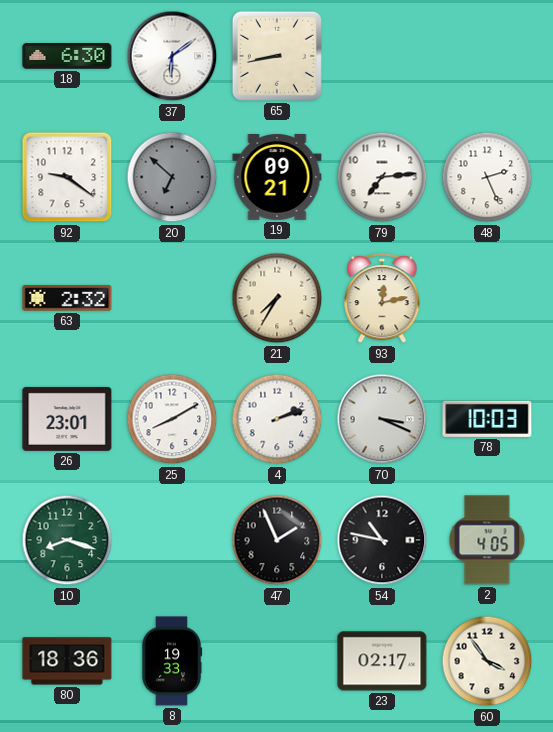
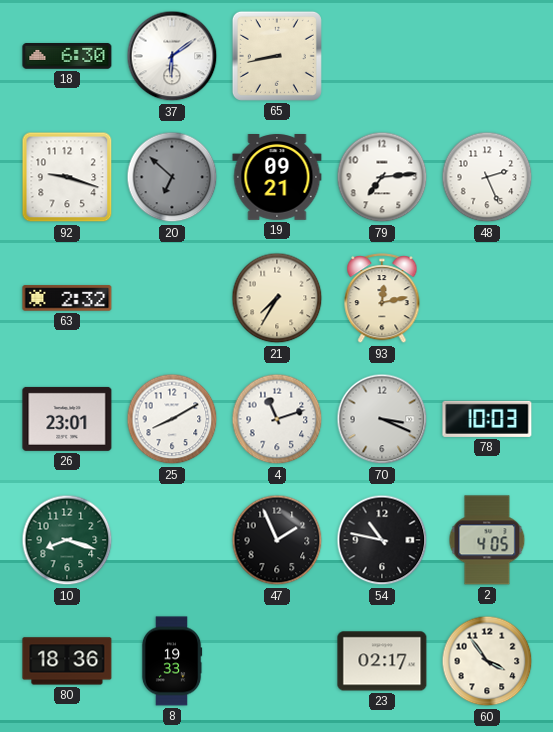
92: 9:21 -> 9:18
4: 2:12 -> 11:12
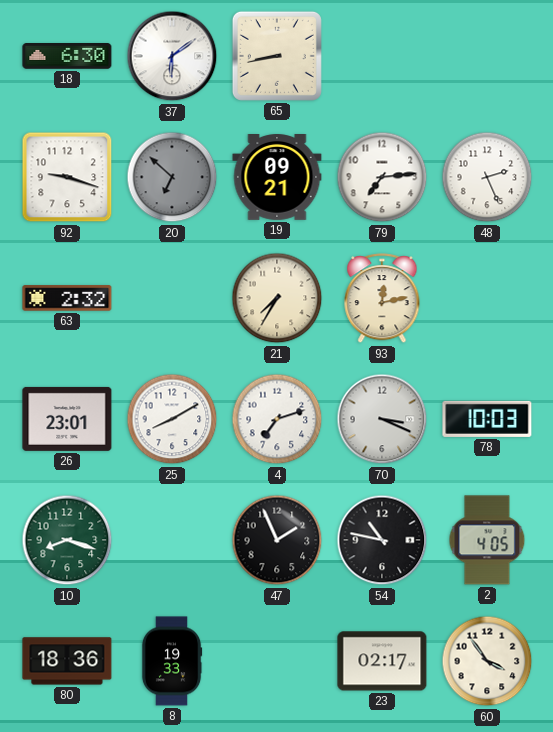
4: 11:12 -> 7:12
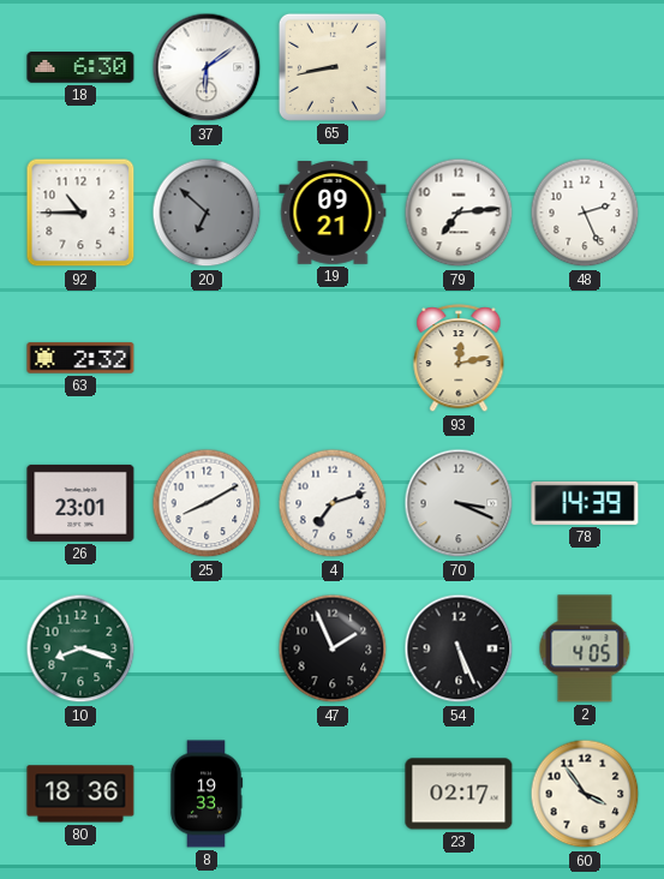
92: 9:18 -> 10:45
21: 7:35 -> none
78: 10:03 -> 14:39
54: 10:47 -> 5:26
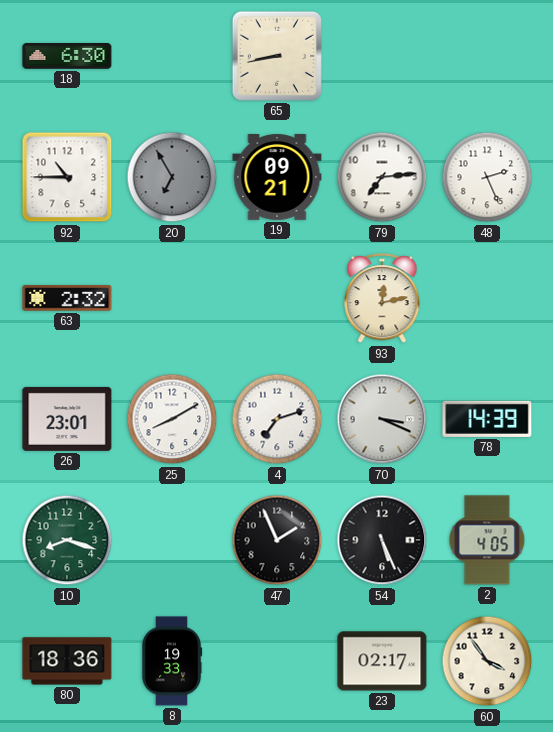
37: 6:09 -> none
20: 6:52 -> 6:55
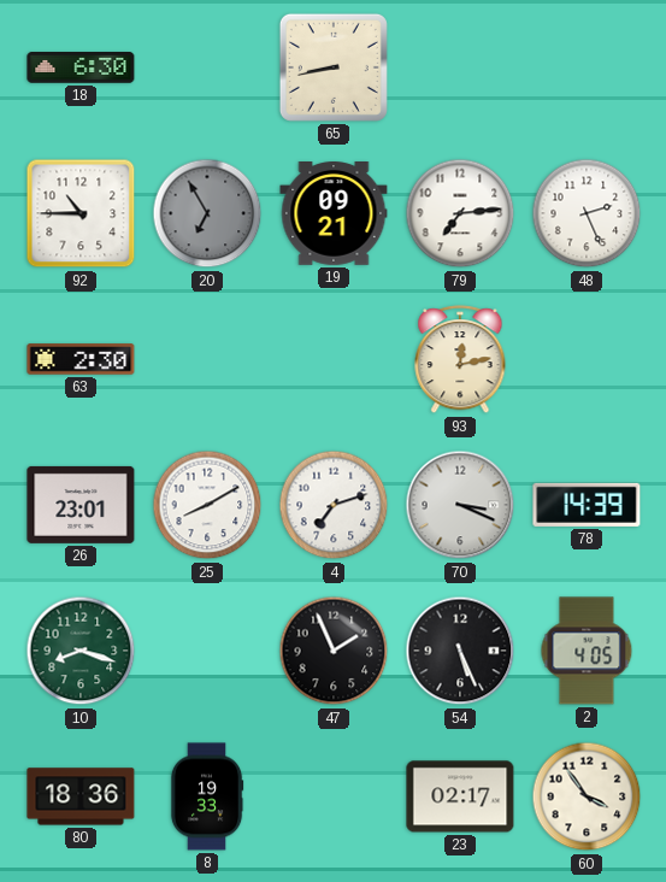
63: 2:32 -> 2:30
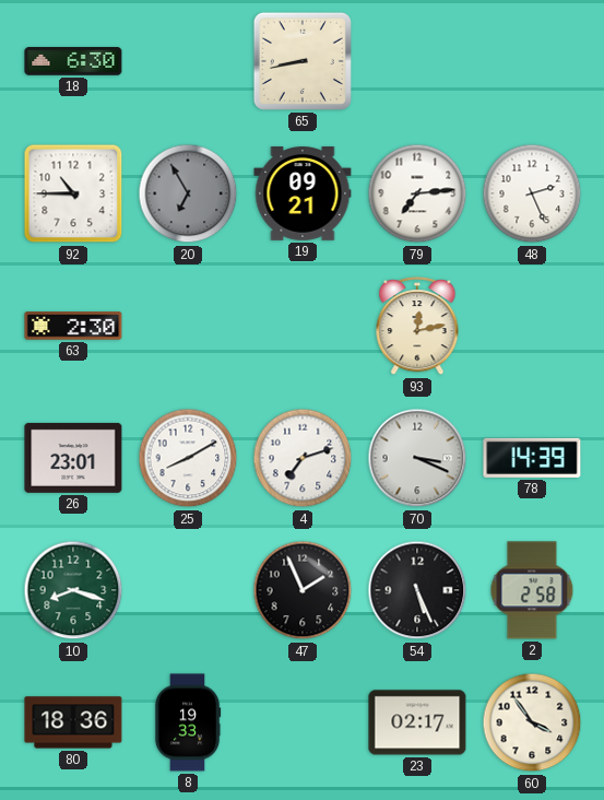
2: 4:05 -> 2:58
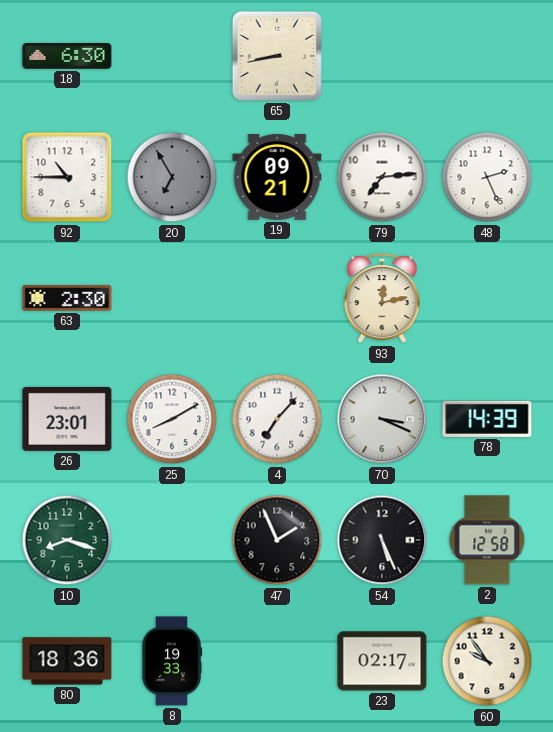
4: 7:12 -> 7:07
2: 2:58 -> 12:58
60: 3:54 -> 9:54
